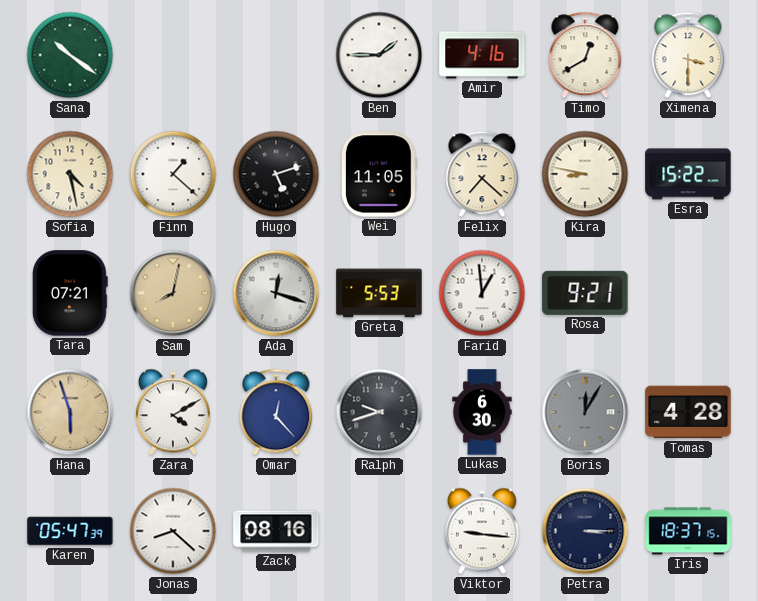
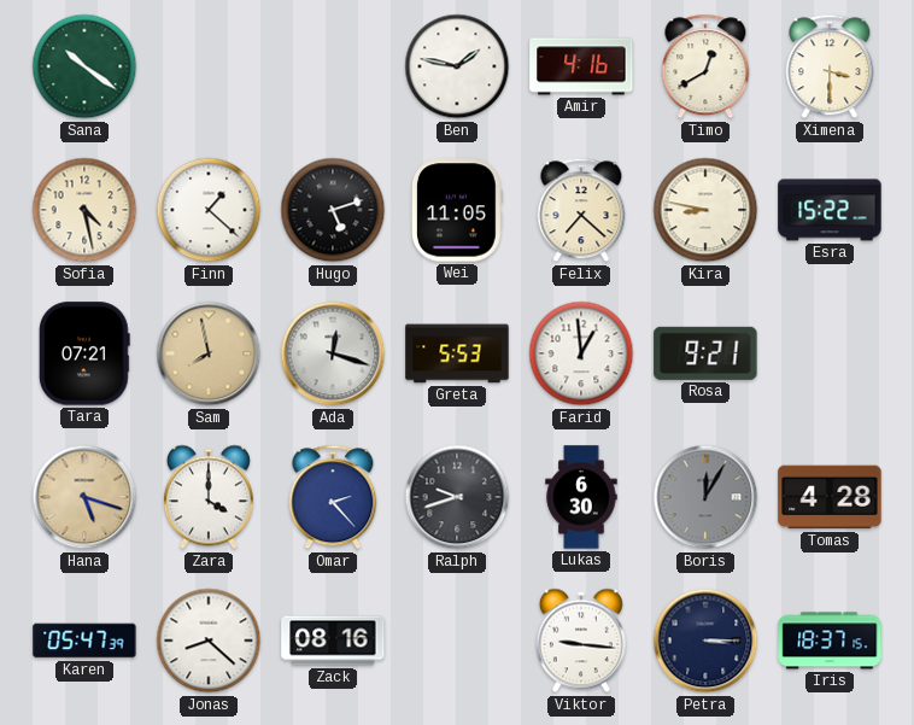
Ben: 1:45 -> 1:47
Sam: 8:02 -> 7:58
Hana: 5:57 -> 5:18
Zara: 4:10 -> 4:00
Omar: 12:23 -> 2:23
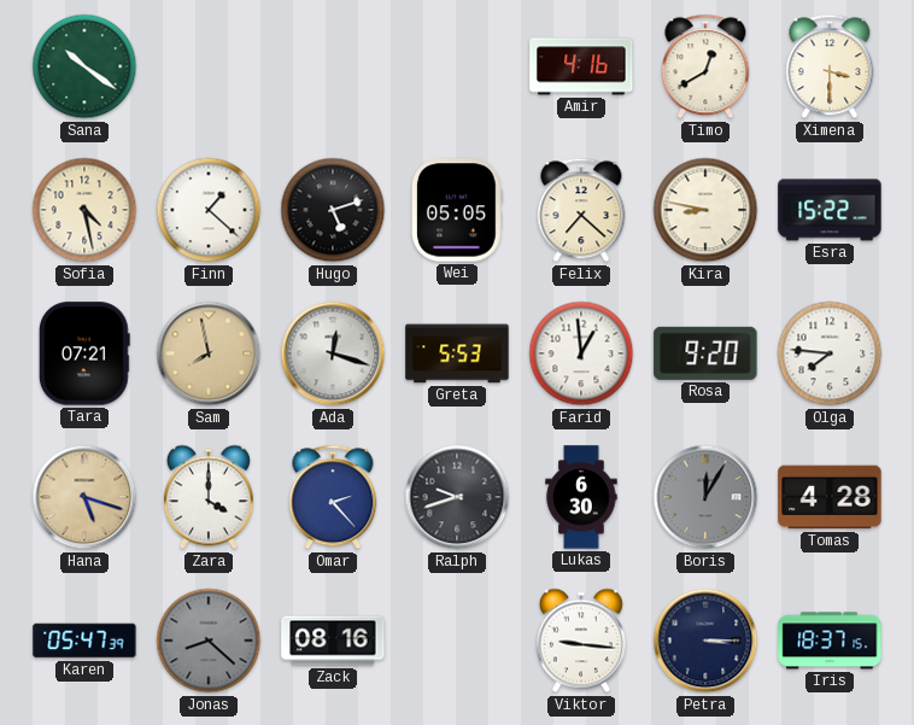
Ben: 1:47 -> none
Wei: 11:05 -> 05:05
Rosa: 9:21 -> 9:20
Olga: none -> 7:46
Jonas dial: white -> grey
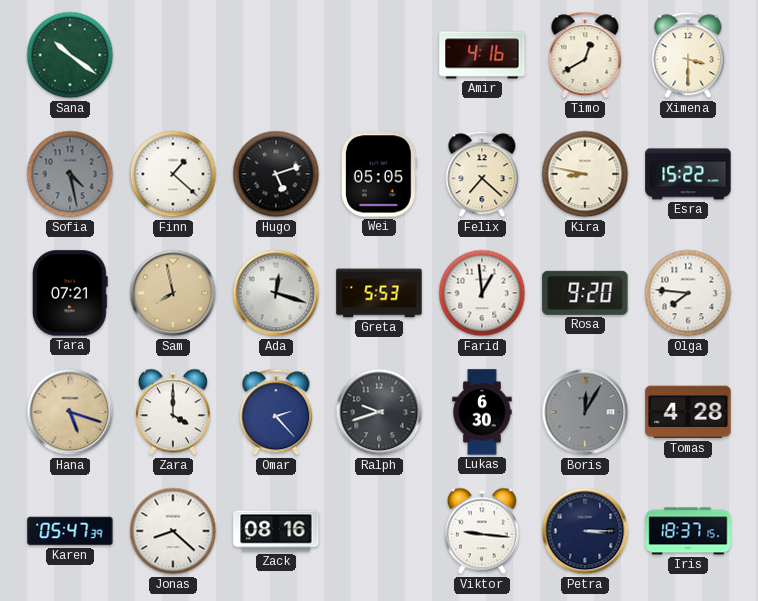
Sofia dial: cream -> grey
Jonas dial: grey -> white
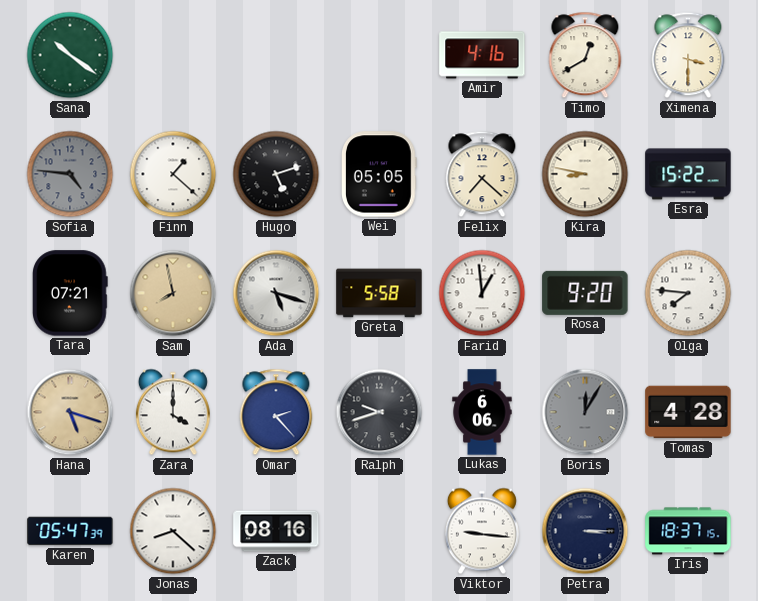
Sofia: 4:28 -> 4:46
Ada: 12:18 -> 5:18
Greta: 5:53 -> 5:58
Lukas: 6:30 -> 6:06
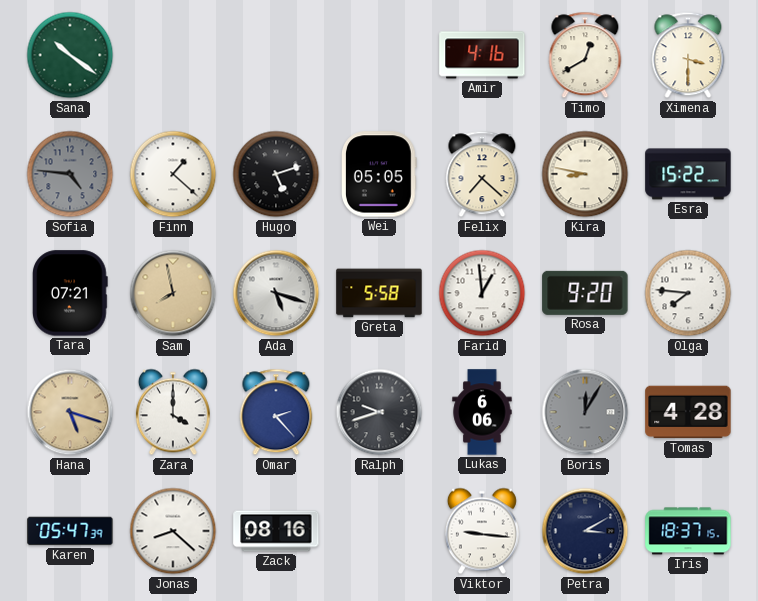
Petra: 3:15 -> 3:10
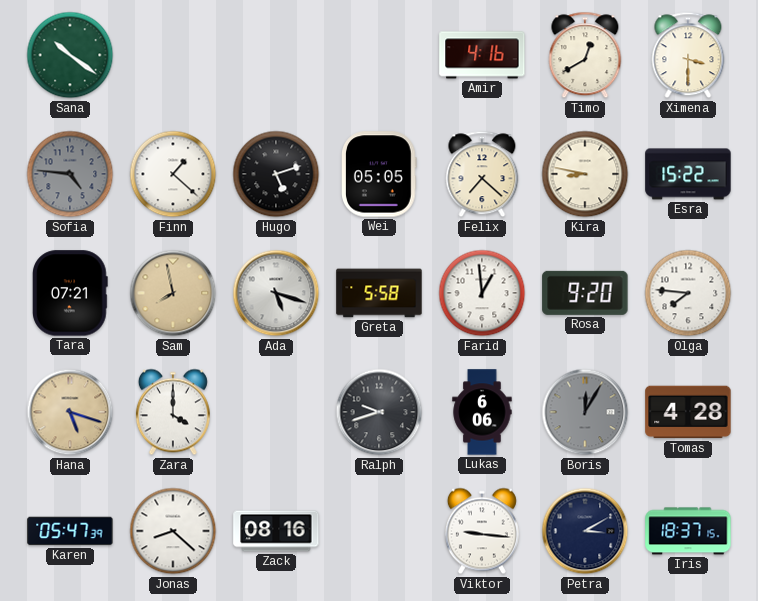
Omar: 2:23 -> none
